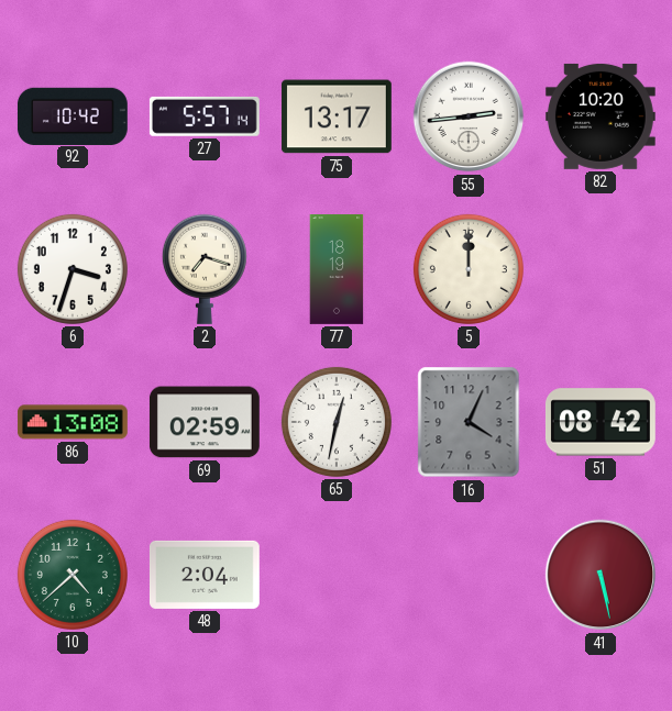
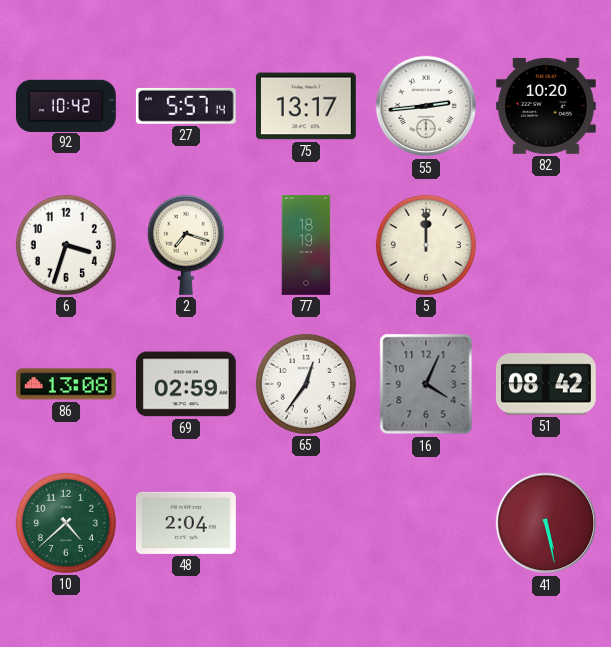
65: 12:32 -> 12:36
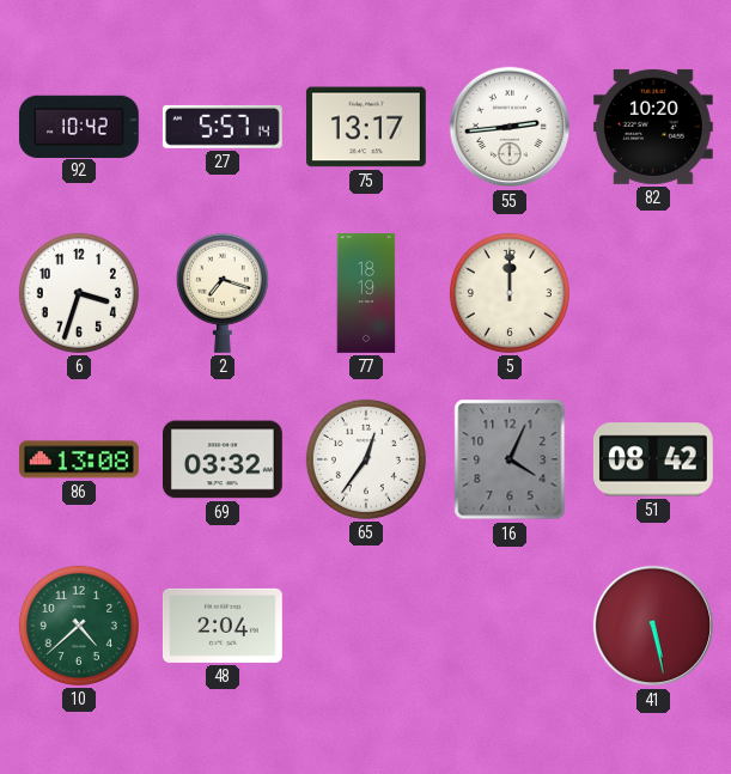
69: 02:59 -> 03:32
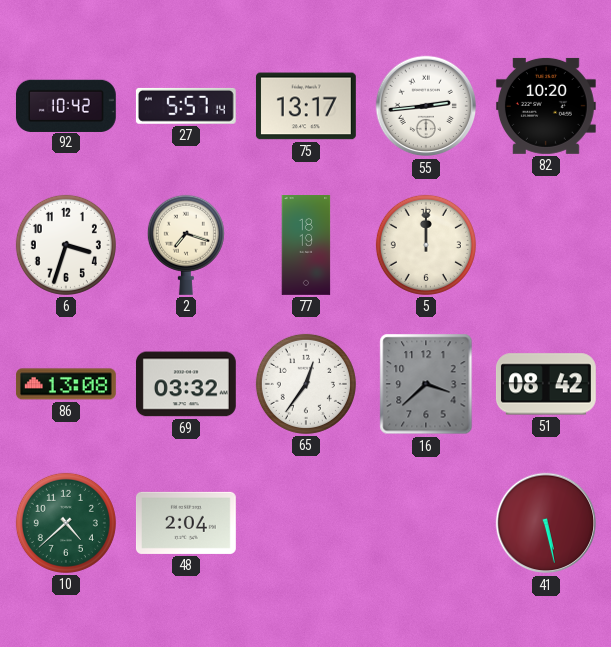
16: 4:04 -> 3:38
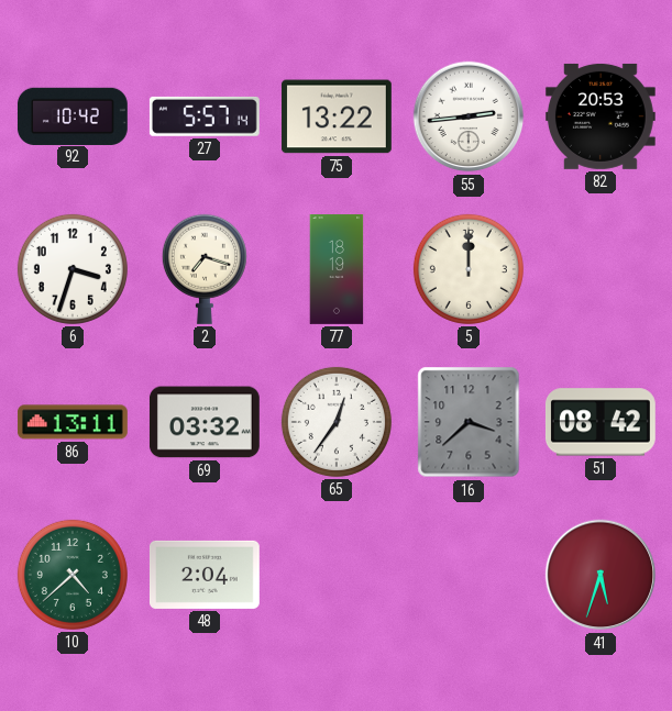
75: 13:17 -> 13:22
82: 10:20 -> 20:53
86: 13:08 -> 13:11
41: 5:28 -> 5:33
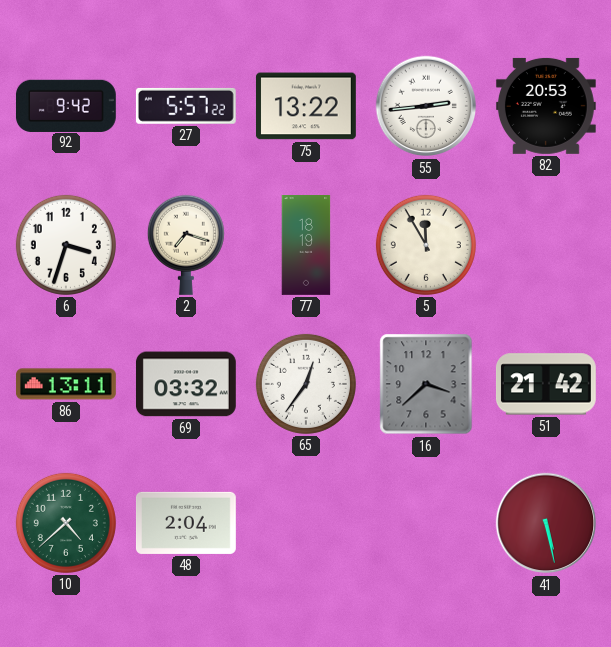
92: 10:42 -> 9:42
27: 5:57:14 -> 5:57:22
5: 12:00 -> 11:55
51: 08:42 -> 21:42
41: 5:33 -> 5:28
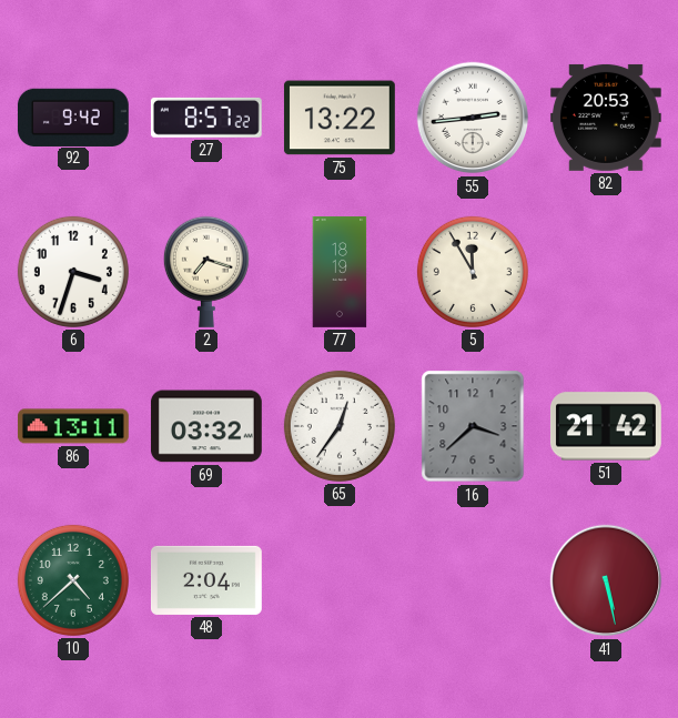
27: 5:57 -> 8:57
